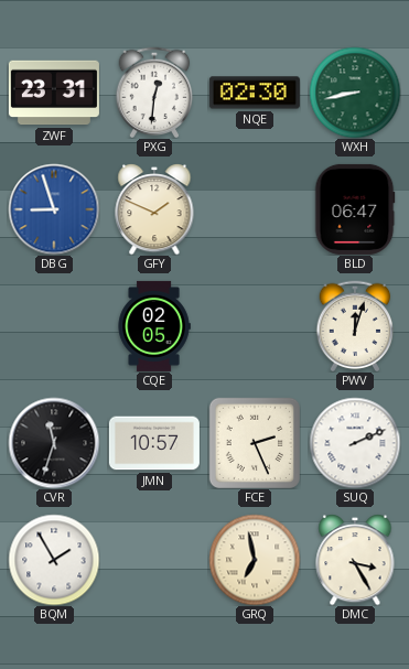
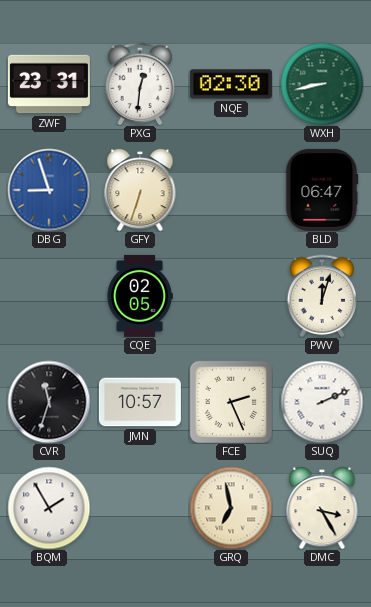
GFY: 1:49 -> 6:33
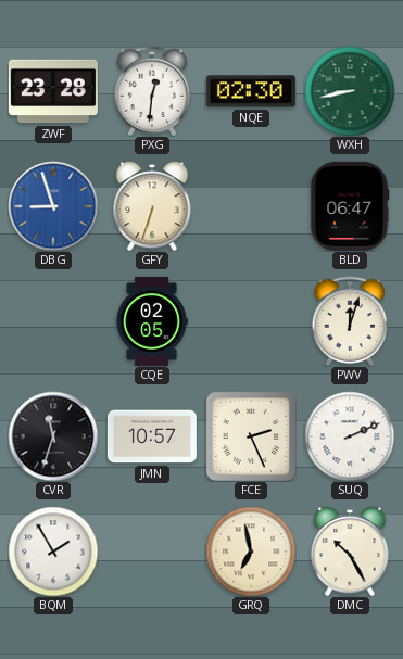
ZWF: 23:31 -> 23:28
DMC: 3:25 -> 10:25
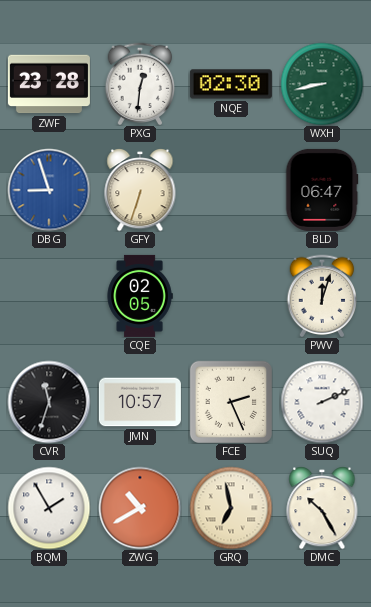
ZWG: none -> 10:40
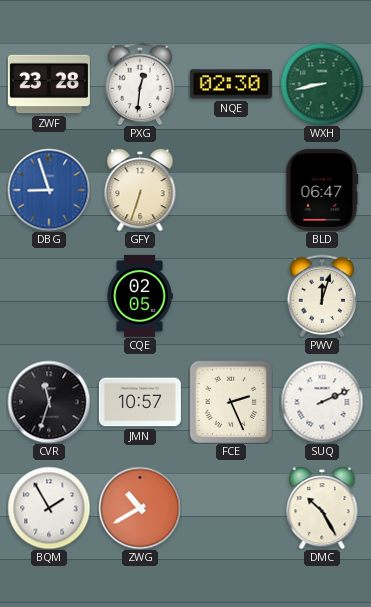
GRQ: 6:58 -> none
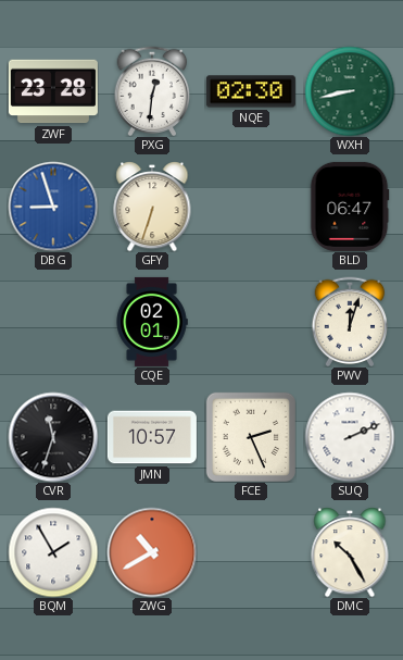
CQE: 02:05 -> 02:01
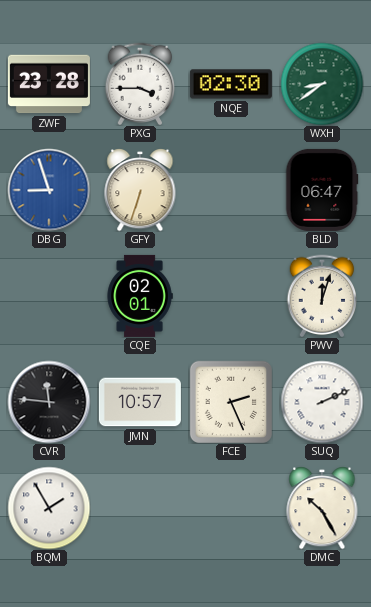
PXG: 12:31 -> 3:45
WXH: 8:43 -> 8:39
CVR: 11:33 -> 11:46
ZWG: 10:40 -> none
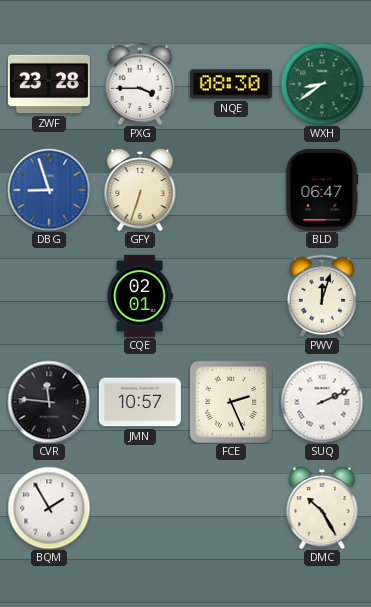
NQE: 02:30 -> 08:30
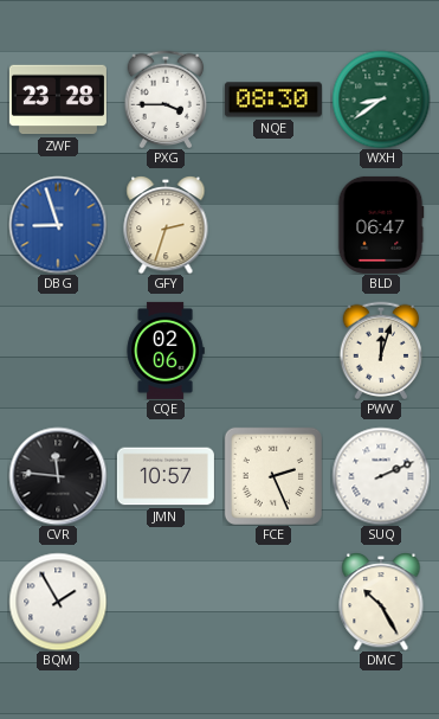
GFY: 6:33 -> 2:33
CQE: 02:01 -> 02:06
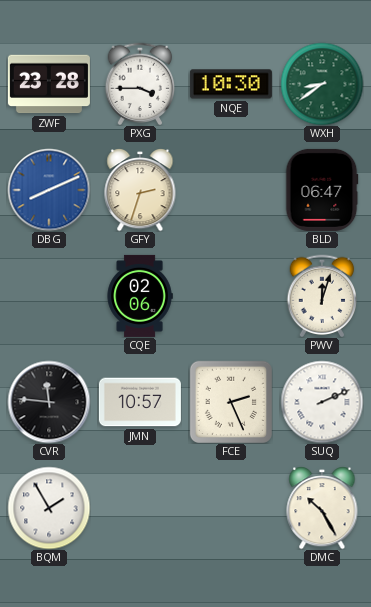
NQE: 08:30 -> 10:30
DBG: 8:57 -> 8:11
